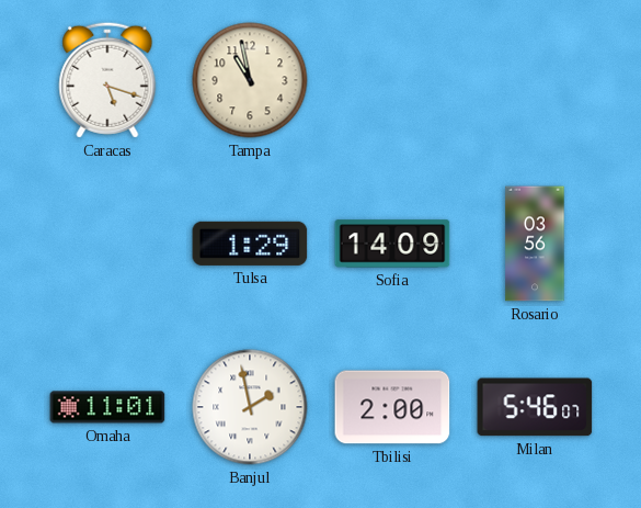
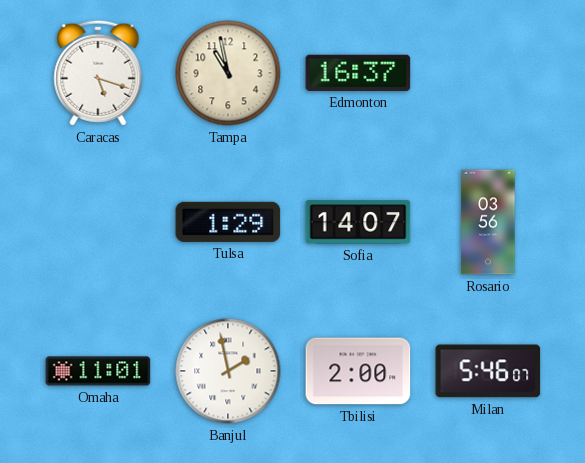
Edmonton: none -> 16:37
Sofia: 14:09 -> 14:07
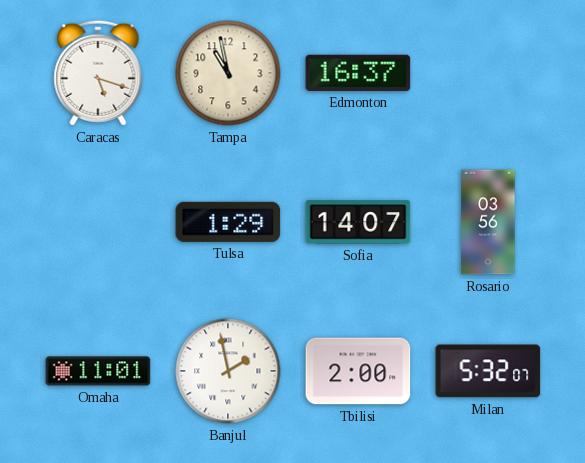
Milan: 5:46 -> 5:32
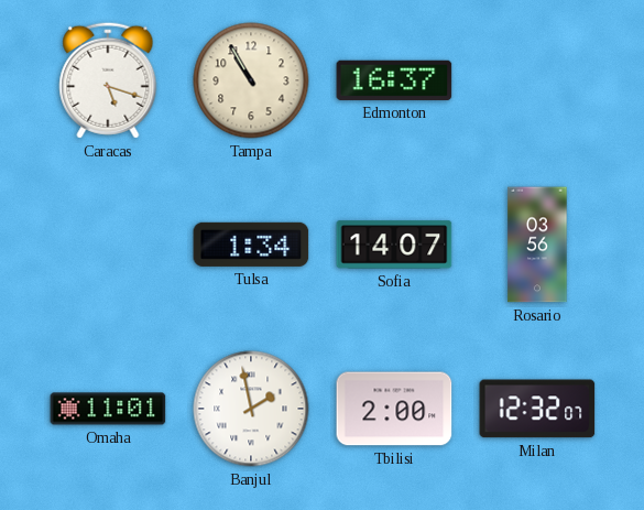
Tampa: 10:58 -> 10:55
Tulsa: 1:29 -> 1:34
Milan: 5:32 -> 12:32
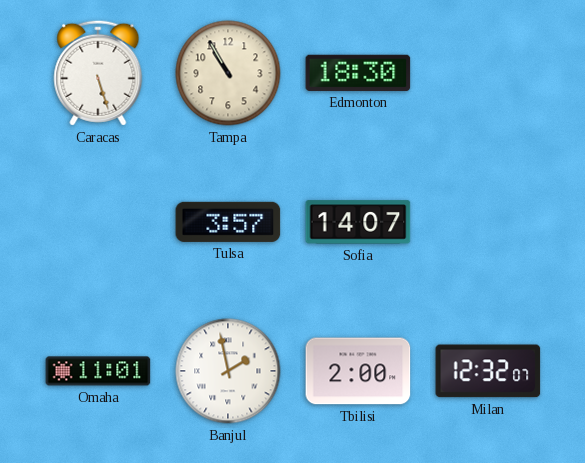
Caracas: 5:18 -> 5:27
Edmonton: 16:37 -> 18:30
Tulsa: 1:34 -> 3:57
Rosario: 03:56 -> none
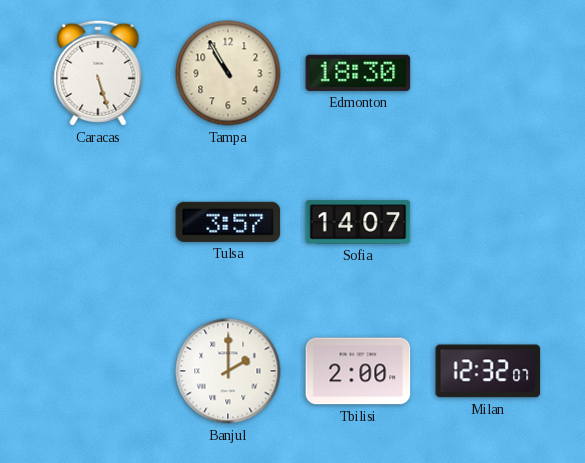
Omaha: 11:01 -> none
Banjul: 1:58 -> 2:00
